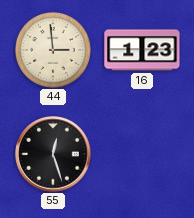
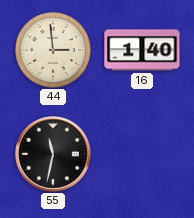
16: 1:23 -> 1:40
55: 12:27 -> 11:32
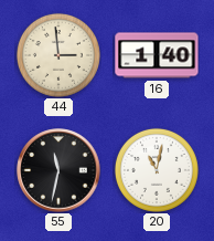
20: none -> 11:02
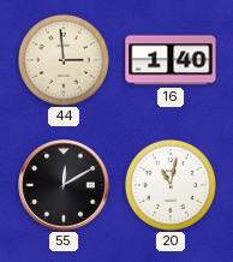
55: 11:32 -> 12:10
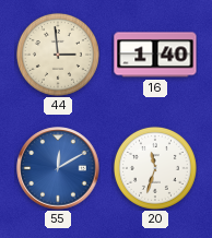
55 dial: black -> blue
20: 11:02 -> 11:33
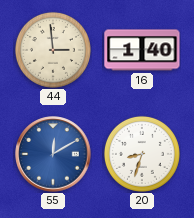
20: 11:33 -> 8:33
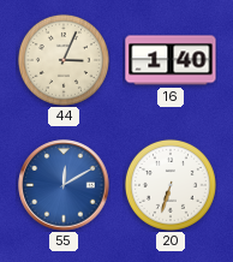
44: 2:59 -> 3:04
20: 8:33 -> 6:33
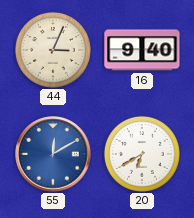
16: 1:40 -> 9:40
20: 6:33 -> 6:40
